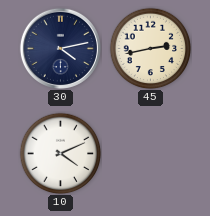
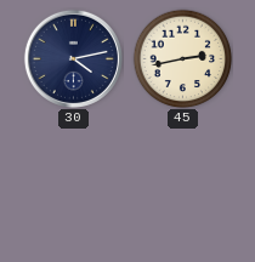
10: 4:11 -> none
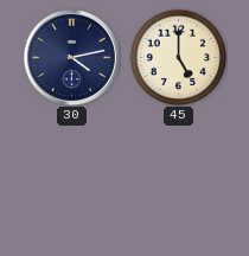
45: 2:43 -> 5:00
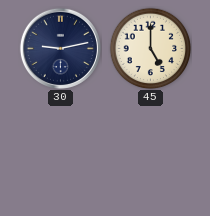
30: 4:13 -> 9:13
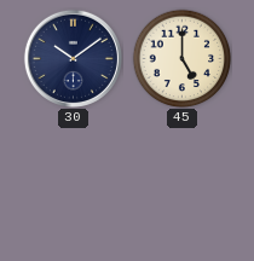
30: 9:13 -> 10:09
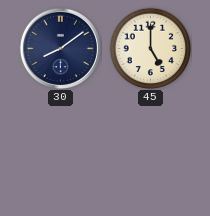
30: 10:09 -> 8:09
